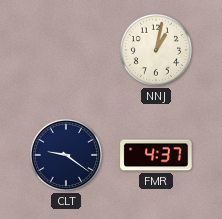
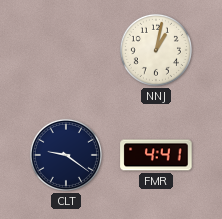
FMR: 4:37 -> 4:41
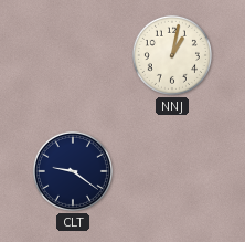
FMR: 4:41 -> none
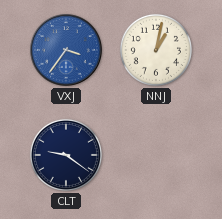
VXJ: none -> 3:36
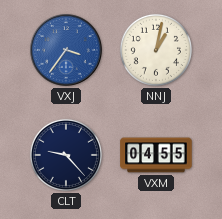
CLT: 9:21 -> 9:23
VXM: none -> 04:55
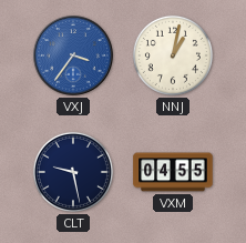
CLT: 9:23 -> 9:28
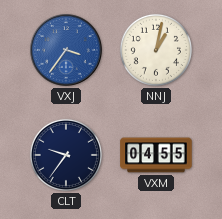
CLT: 9:28 -> 9:36
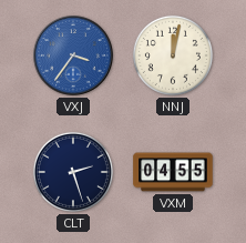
NNJ: 1:02 -> 12:02
CLT: 9:36 -> 2:27
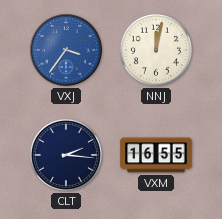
CLT: 2:27 -> 2:16
VXM: 04:55 -> 16:55
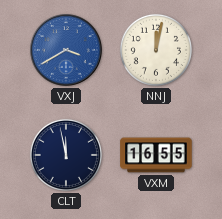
VXJ: 3:36 -> 3:40
CLT: 2:16 -> 11:58
